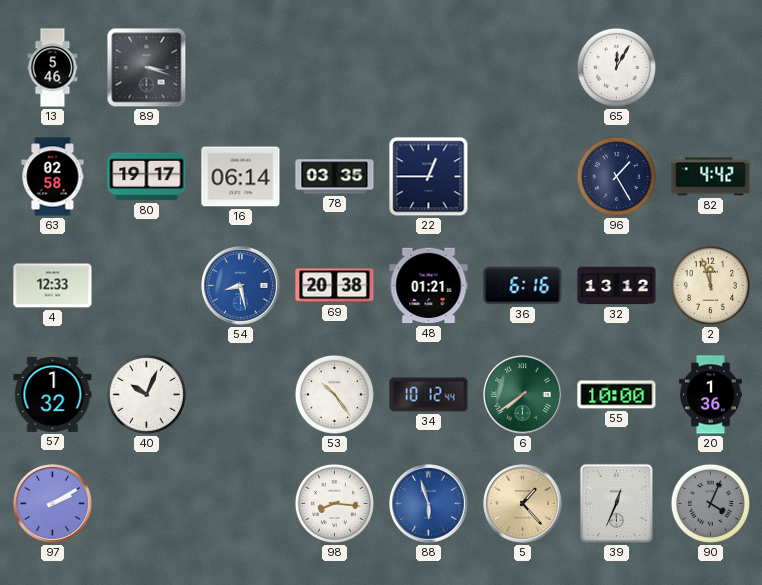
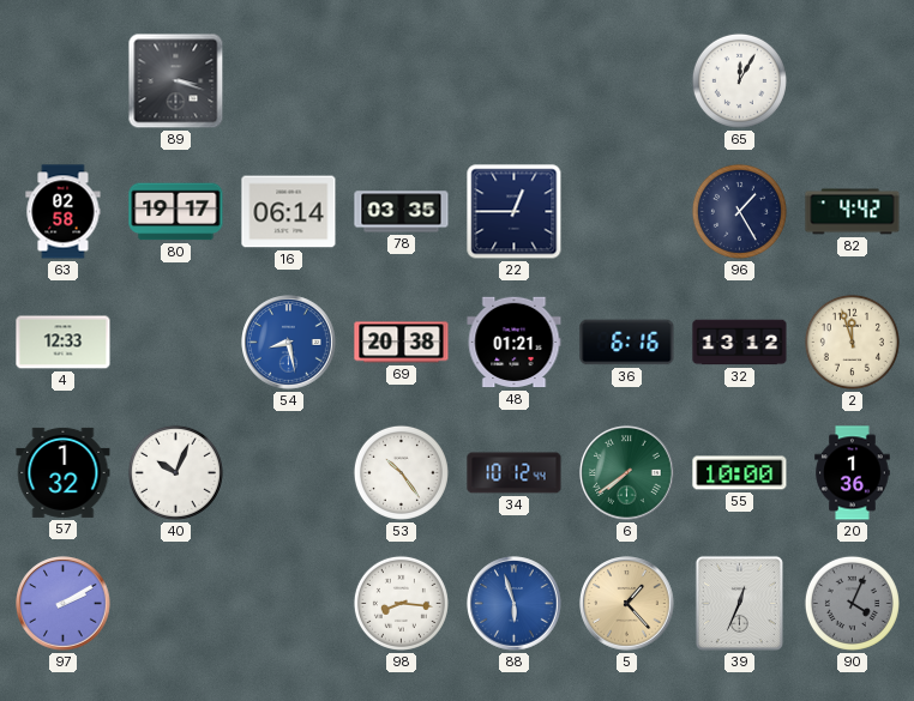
13: 5:46 -> none
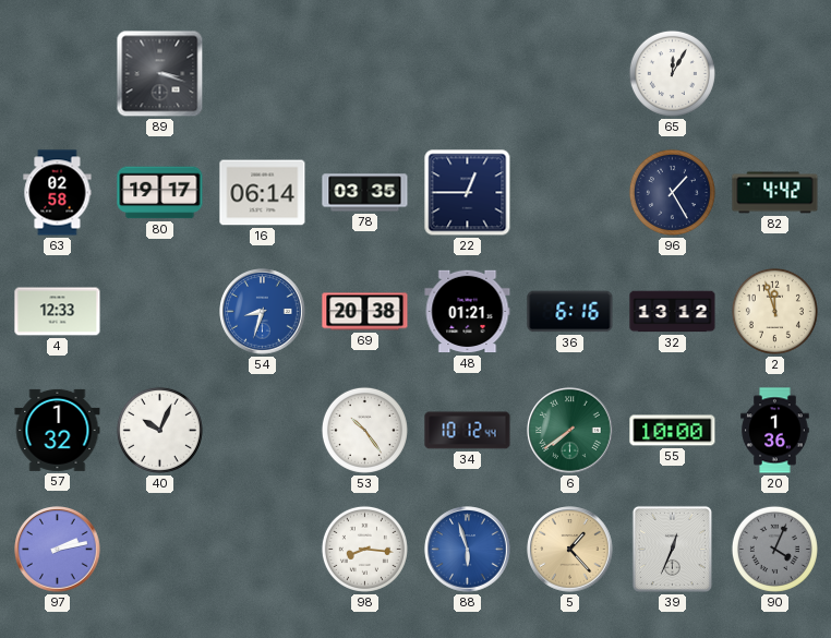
54: 8:28 -> 8:33
97: 2:10 -> 2:13
